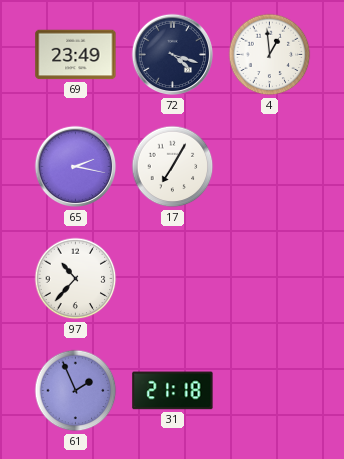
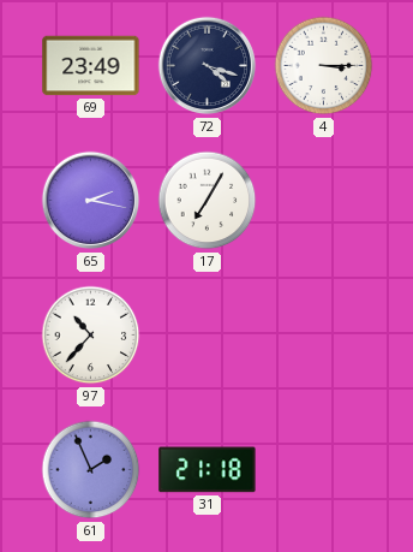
4: 12:59 -> 3:15
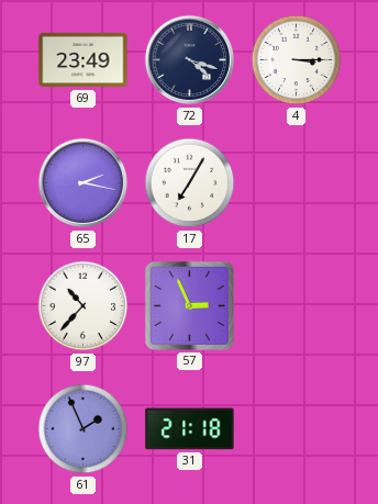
57: none -> 2:56
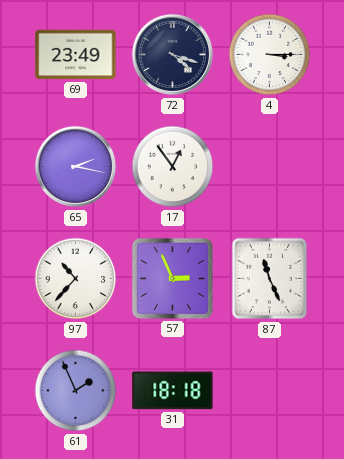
17: 7:05 -> 12:54
87: none -> 11:26
31: 21:18 -> 18:18
